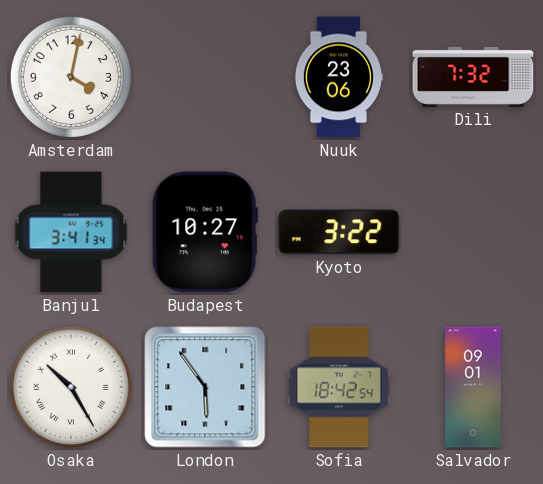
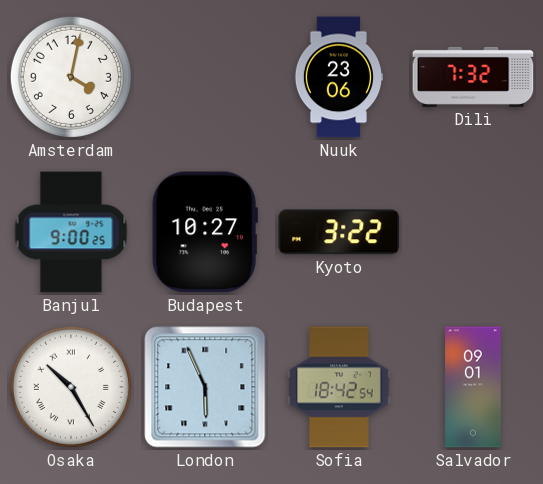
Banjul: 3:41 -> 9:00
London: 5:54 -> 5:56
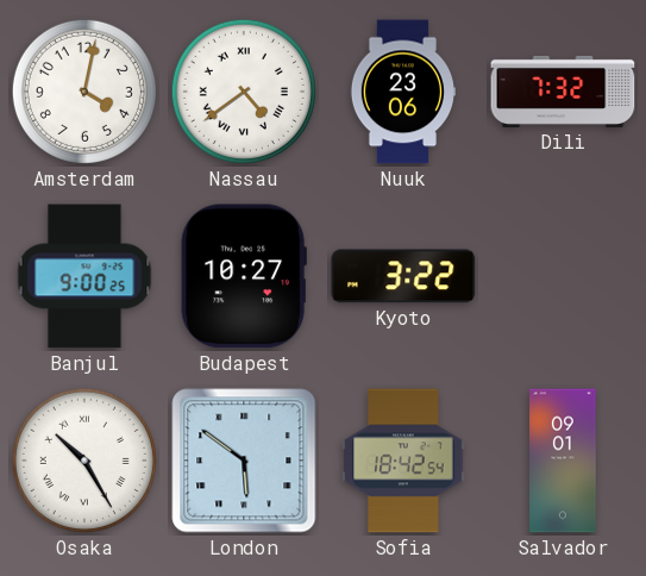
Nassau: none -> 4:39
London: 5:56 -> 5:51
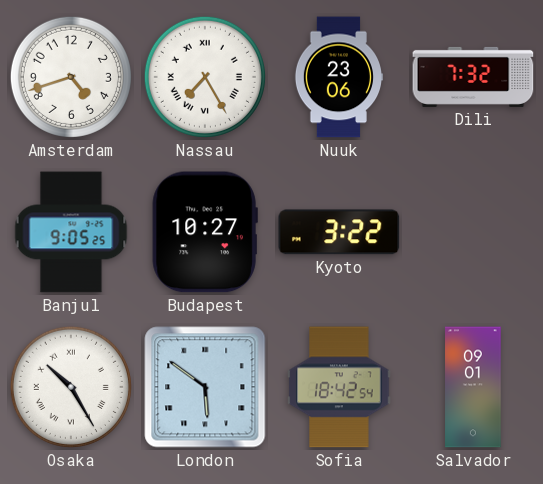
Amsterdam: 4:02 -> 4:42
Nassau: 4:39 -> 7:25
Banjul: 9:00 -> 9:05
